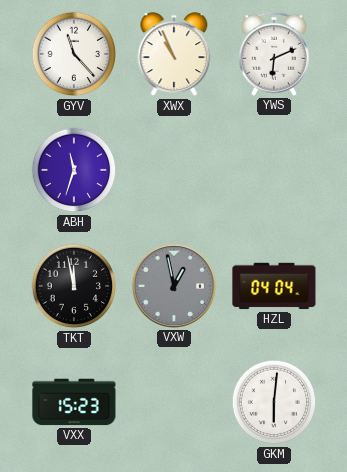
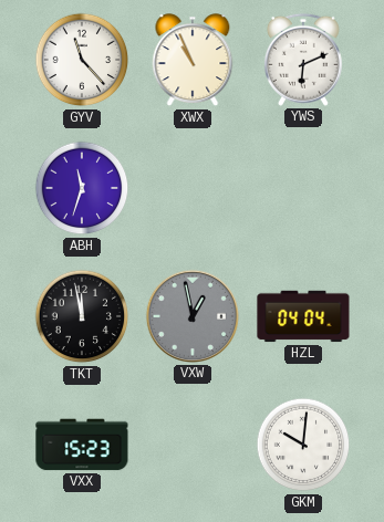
GKM: 6:01 -> 10:01
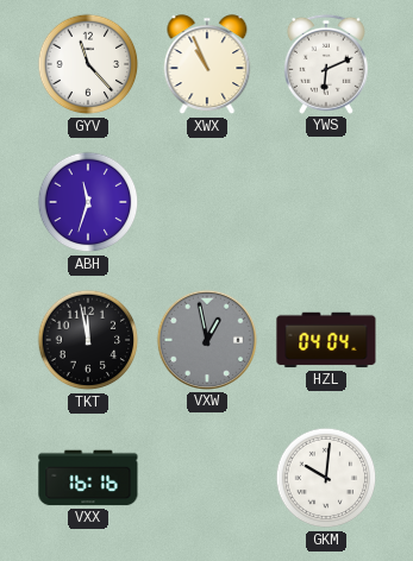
VXX: 15:23 -> 16:16
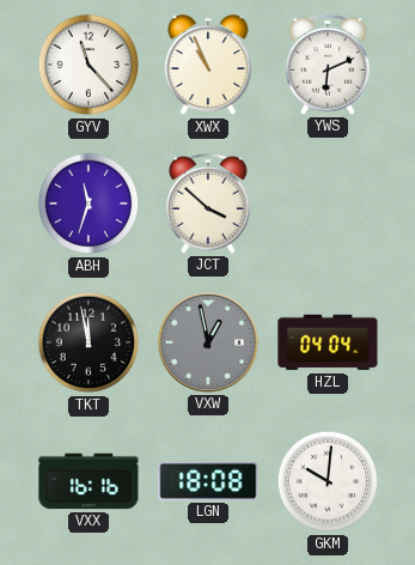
JCT: none -> 3:52
LGN: none -> 18:08
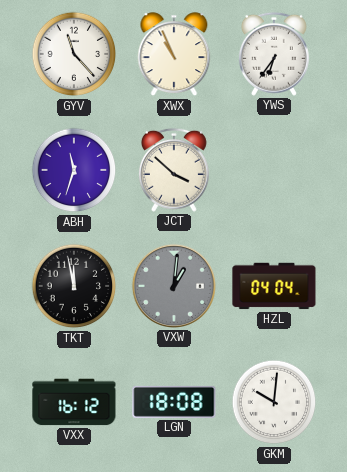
YWS: 6:11 -> 6:36
VXW: 12:58 -> 1:01
VXX: 16:16 -> 16:12
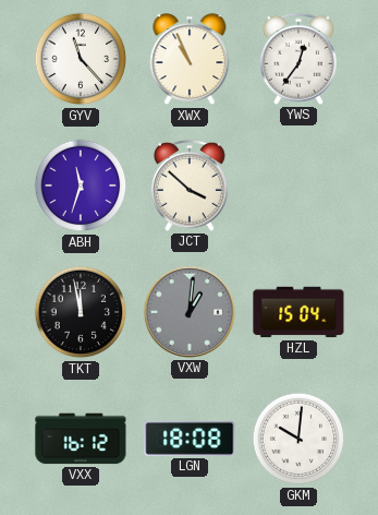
YWS: 6:36 -> 12:36
HZL: 04:04 -> 15:04
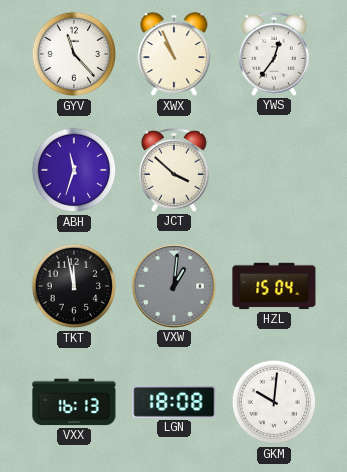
VXX: 16:12 -> 16:13
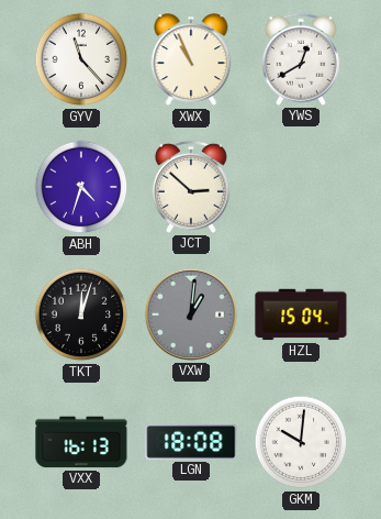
YWS: 12:36 -> 12:40
ABH: 11:33 -> 4:33
JCT: 3:52 -> 2:52
TKT: 11:58 -> 12:03
